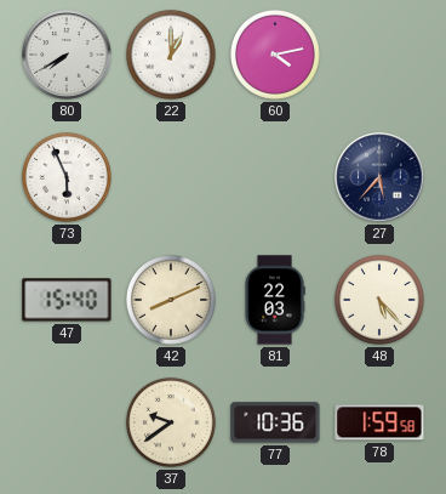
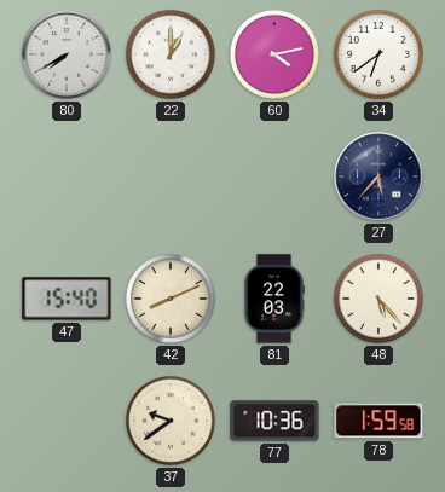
34: none -> 6:39
73: 5:56 -> none
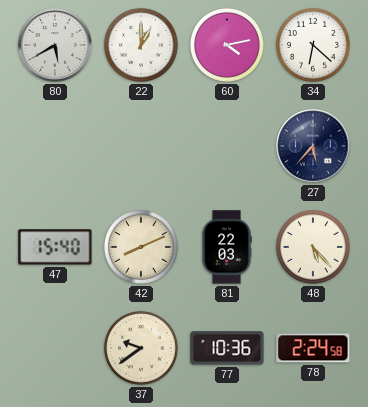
80: 7:40 -> 5:40
34: 6:39 -> 6:22
78: 1:59 -> 2:24
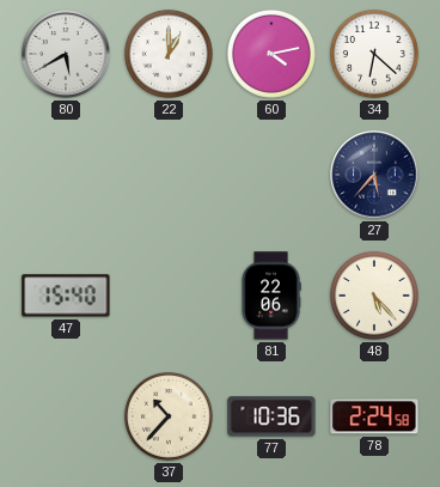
42: 8:11 -> none
81: 22:03 -> 22:06
37: 9:39 -> 10:37
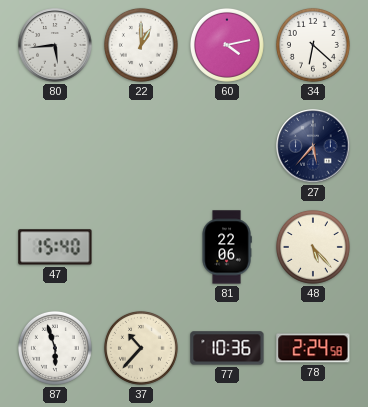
80: 5:40 -> 5:44
87: none -> 5:57
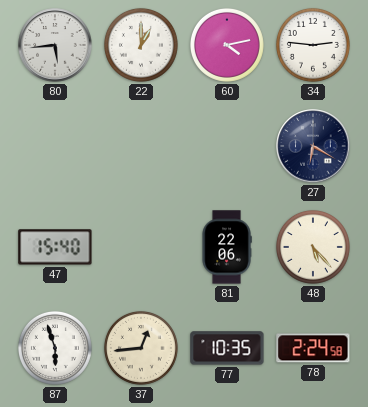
34: 6:22 -> 2:46
27: 5:37 -> 6:20
37: 10:37 -> 12:44
77: 10:36 -> 10:35
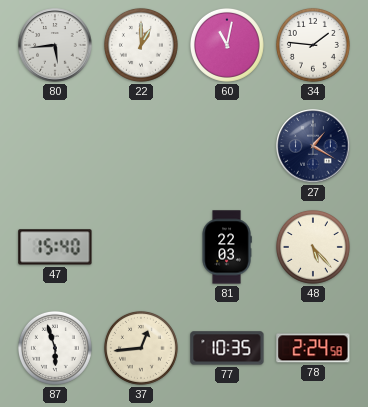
60: 4:13 -> 11:02
34: 2:46 -> 1:46
27: 6:20 -> 1:20
81: 22:06 -> 22:03
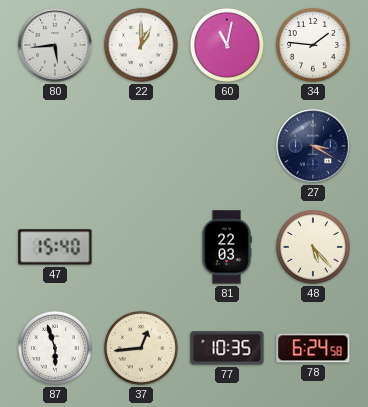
27: 1:20 -> 3:20
78: 2:24 -> 6:24
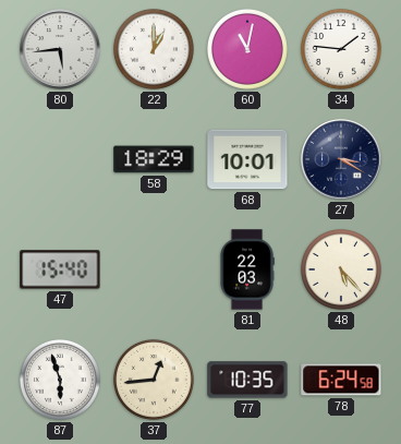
58: none -> 18:29
68: none -> 10:01
